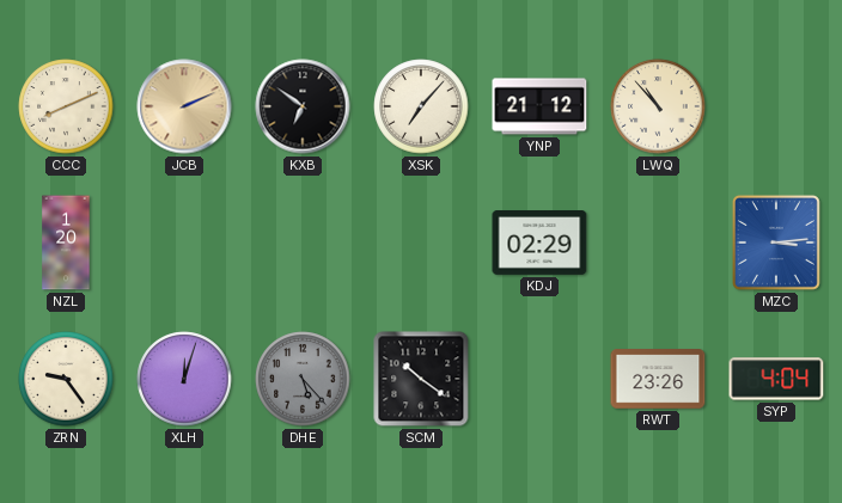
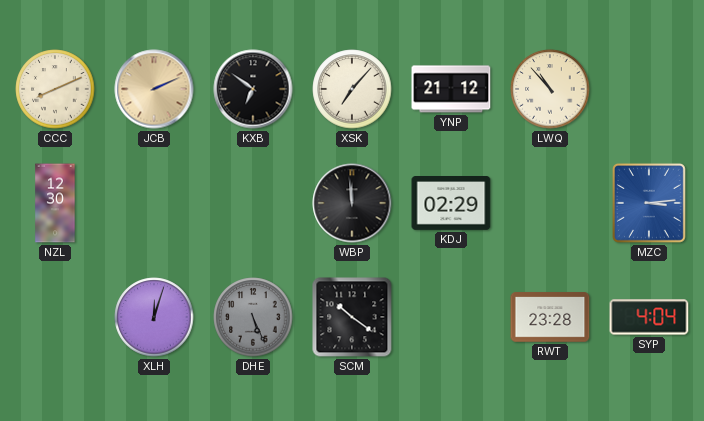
NZL: 1:20 -> 12:30
WBP: none -> 11:59
ZRN: 9:24 -> none
DHE: 5:23 -> 5:26
RWT: 23:26 -> 23:28
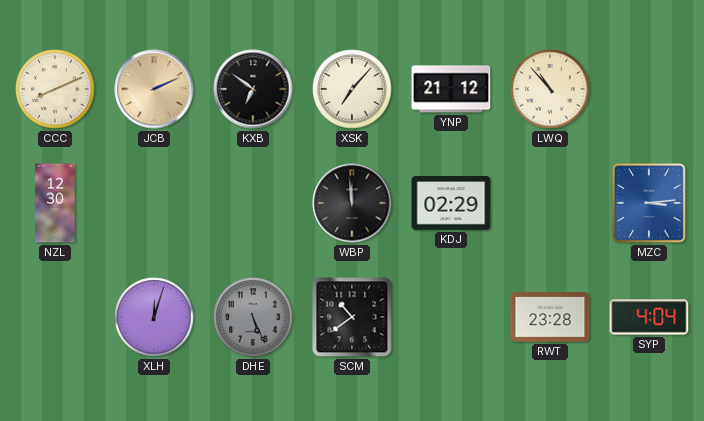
SCM: 10:21 -> 10:39
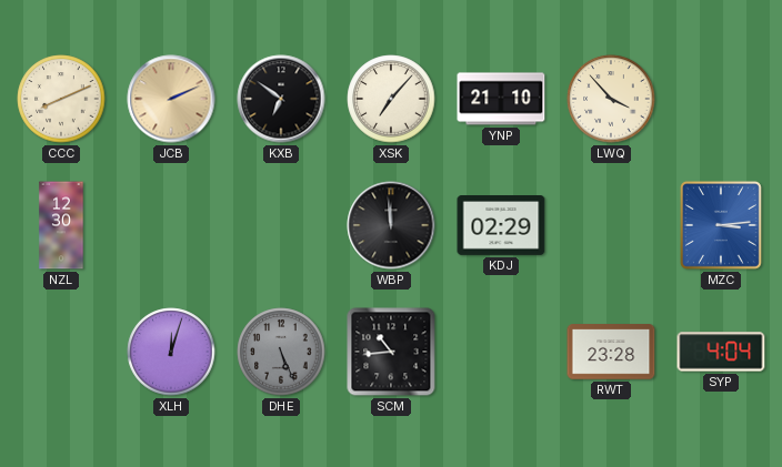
YNP: 21:12 -> 21:10
LWQ: 10:53 -> 3:53
SCM: 10:39 -> 10:44
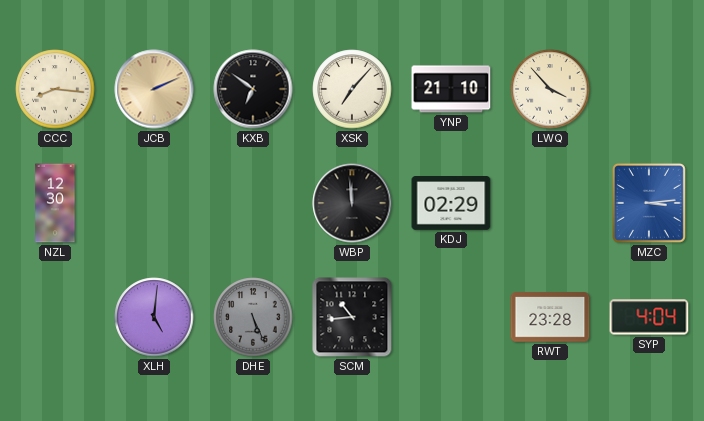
CCC: 8:11 -> 8:16
XLH: 12:03 -> 5:01
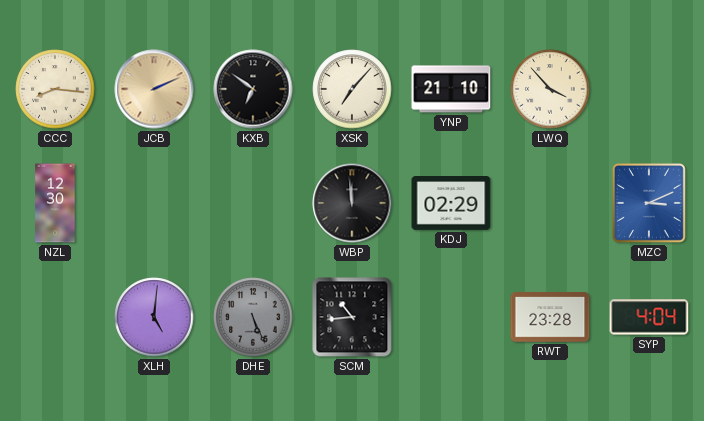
MZC: 3:14 -> 3:11
